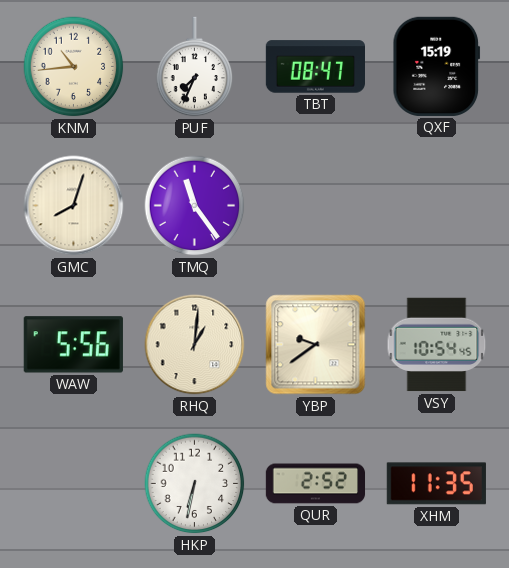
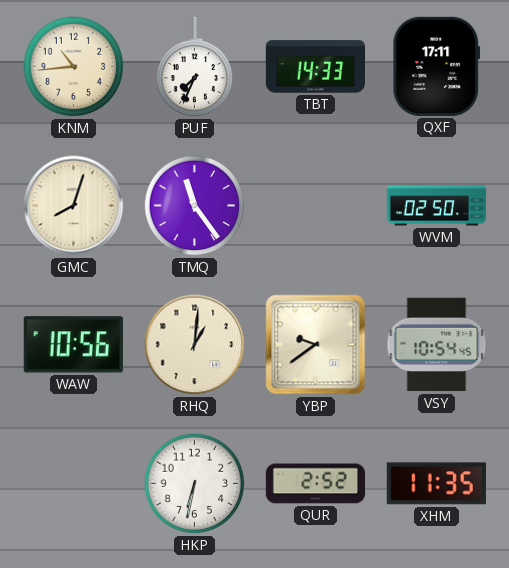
TBT: 08:47 -> 14:33
QXF: 15:19 -> 17:11
WVM: none -> 02:50
WAW: 5:56 -> 10:56
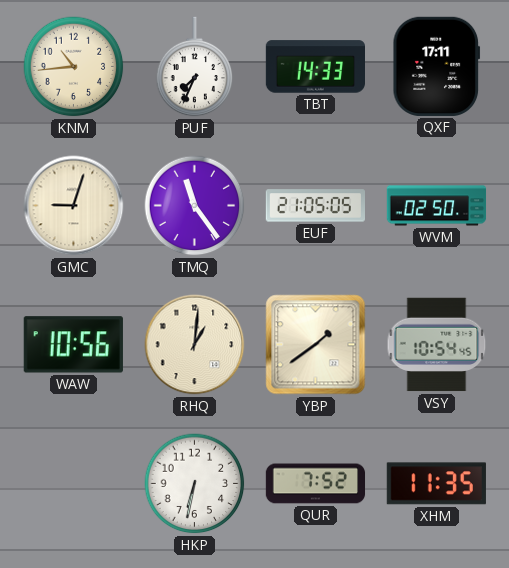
GMC: 8:03 -> 9:03
EUF: none -> 21:05
YBP: 9:39 -> 1:39
QUR: 2:52 -> 7:52
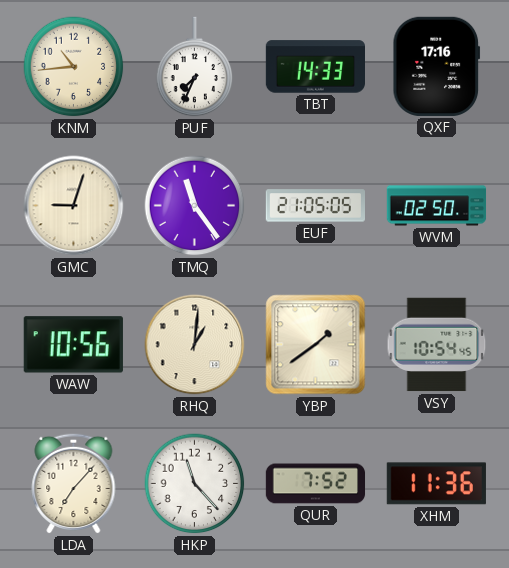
QXF: 17:11 -> 17:16
LDA: none -> 7:07
HKP: 6:32 -> 11:23
XHM: 11:35 -> 11:36
